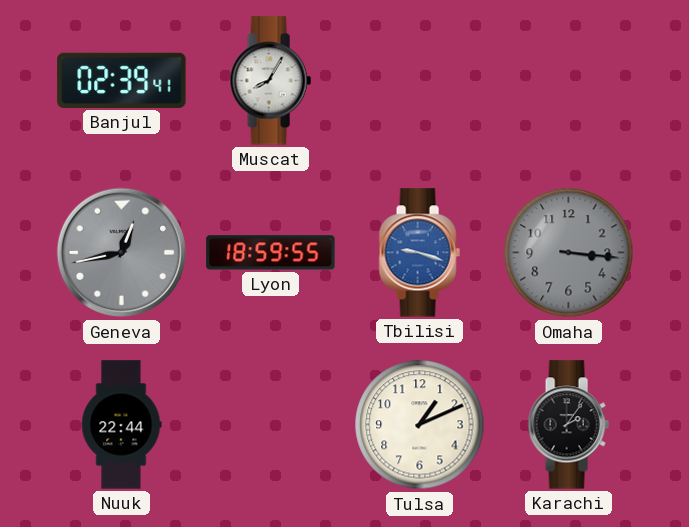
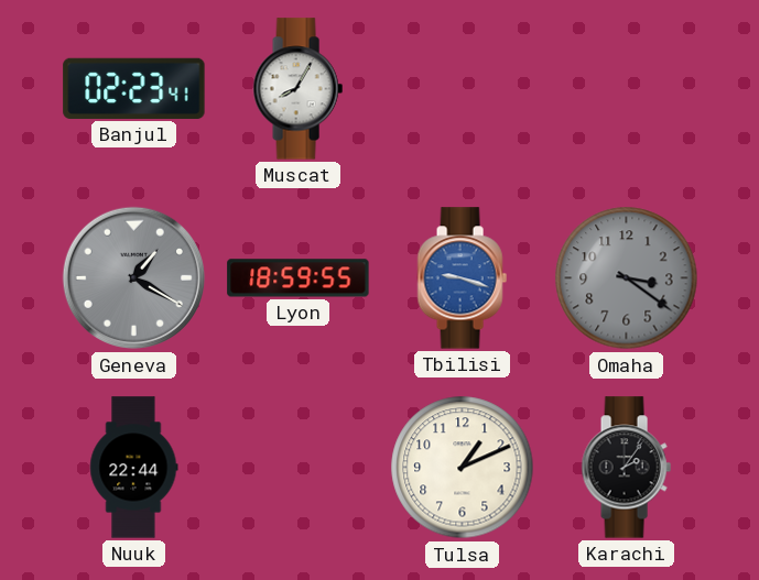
Banjul: 02:39 -> 02:23
Geneva: 12:43 -> 1:20
Omaha: 3:16 -> 3:21
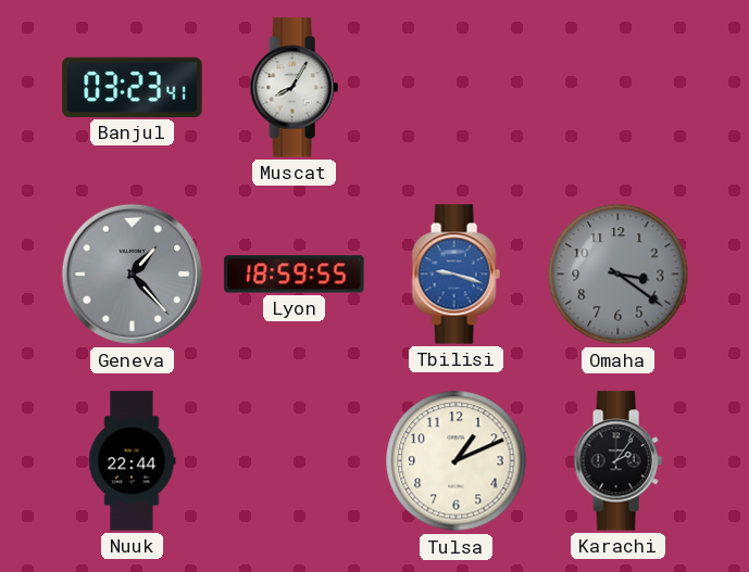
Banjul: 02:23 -> 03:23
Geneva: 1:20 -> 1:23
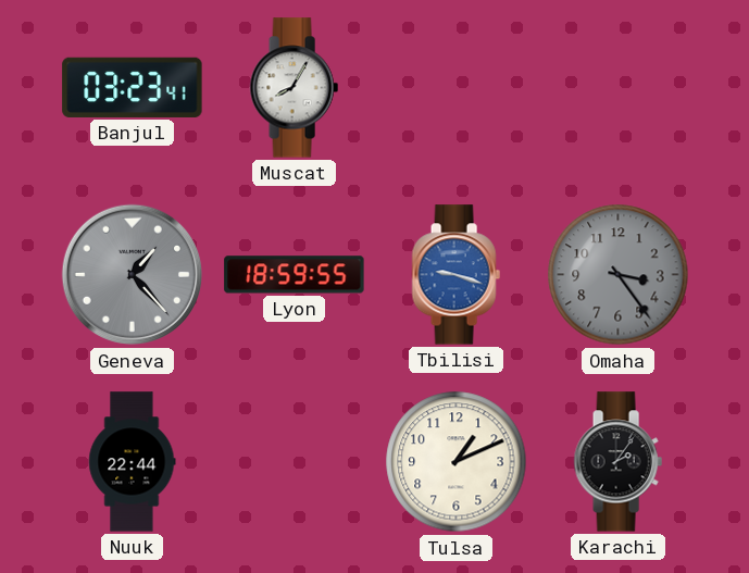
Omaha: 3:21 -> 3:24
